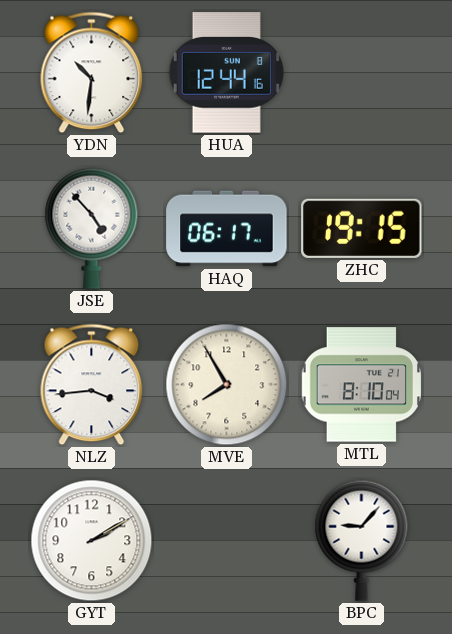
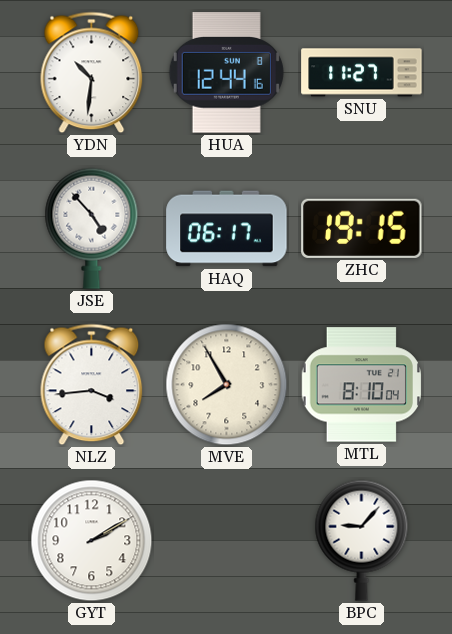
SNU: none -> 11:27
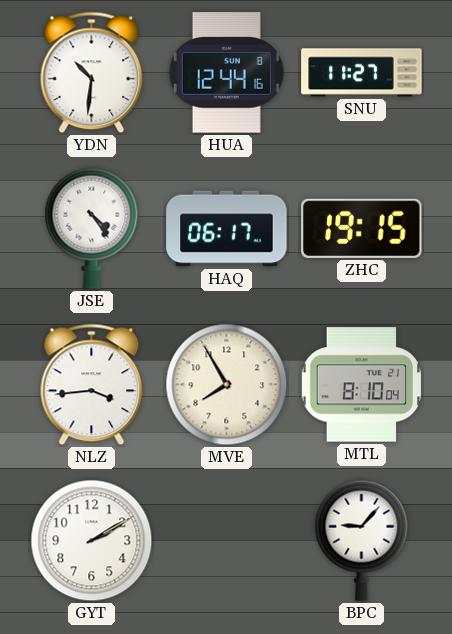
JSE: 4:53 -> 4:24
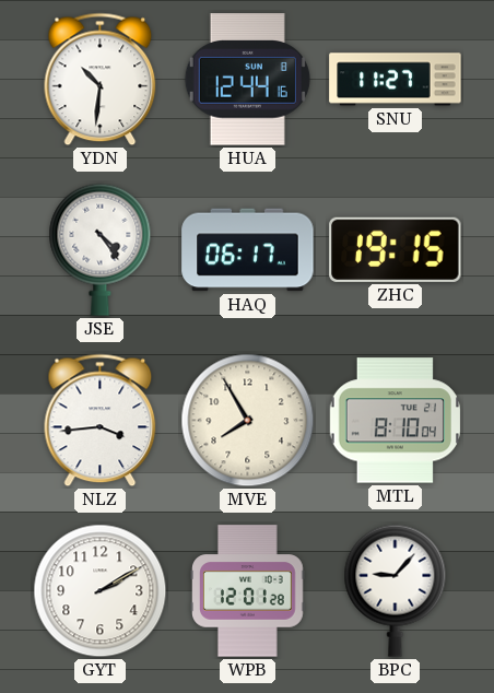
WPB: none -> 12:01
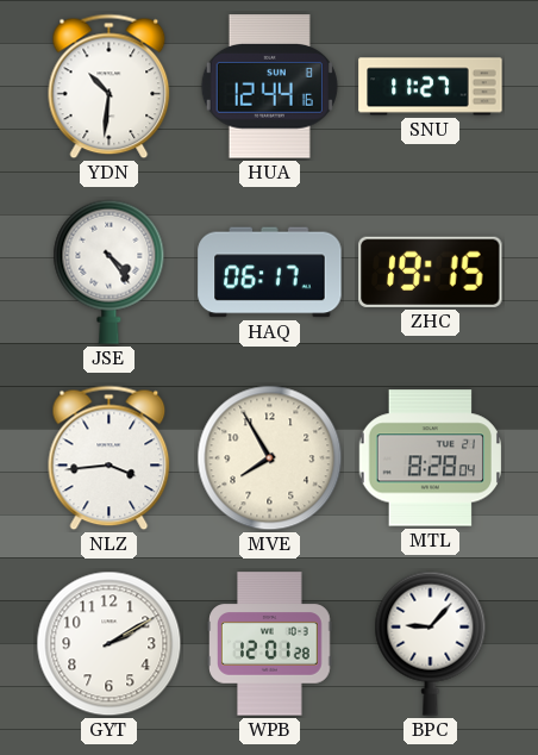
MTL: 8:10 -> 8:28
